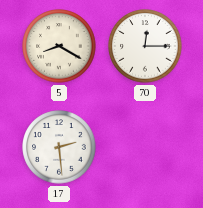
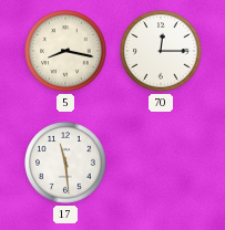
5: 8:20 -> 8:17
17: 2:29 -> 11:29
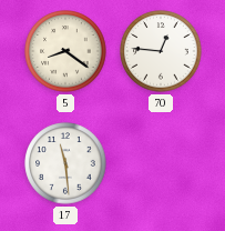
5: 8:17 -> 8:21
70: 12:15 -> 12:46
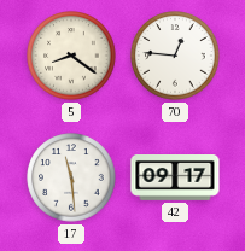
42: none -> 09:17
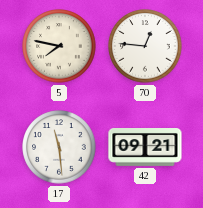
5: 8:21 -> 7:47
42: 09:17 -> 09:21
